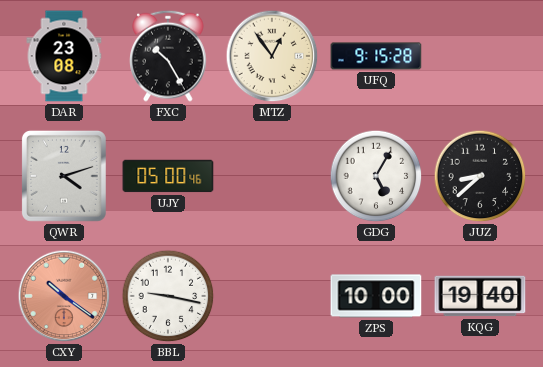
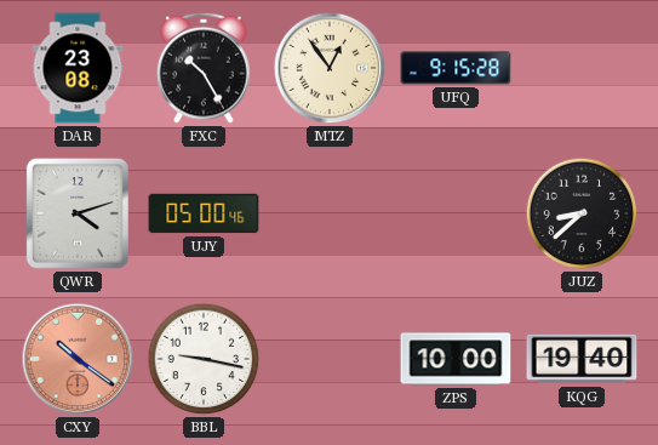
GDG: 5:05 -> none
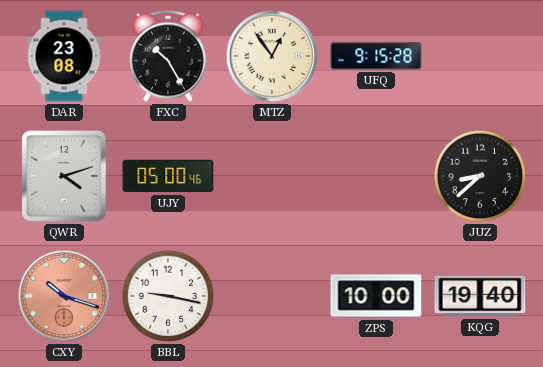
CXY: 10:21 -> 10:18
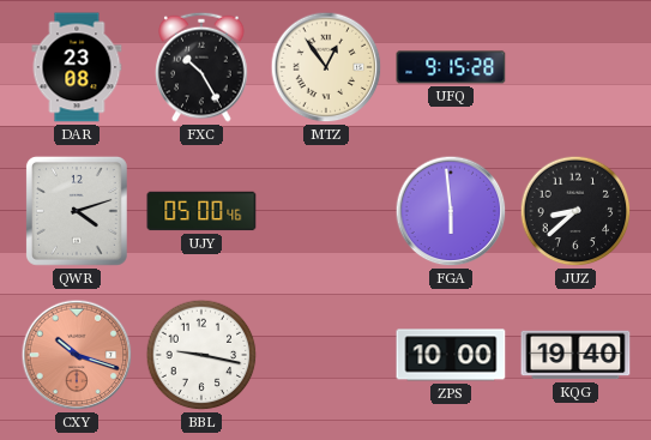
FGA: none -> 5:59
